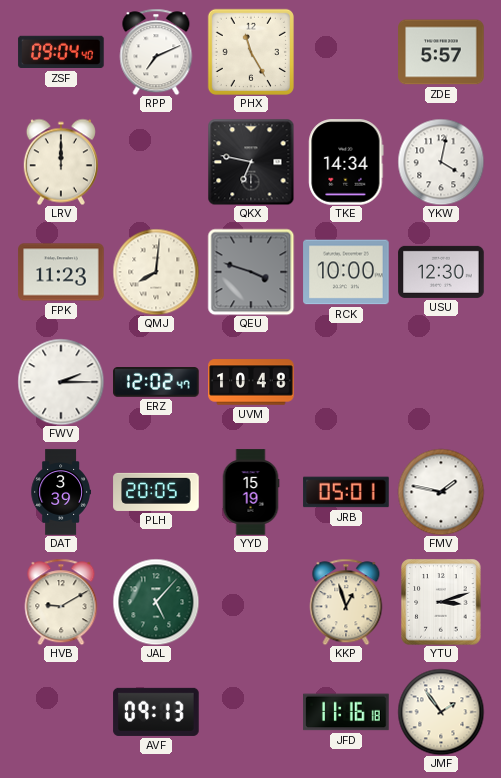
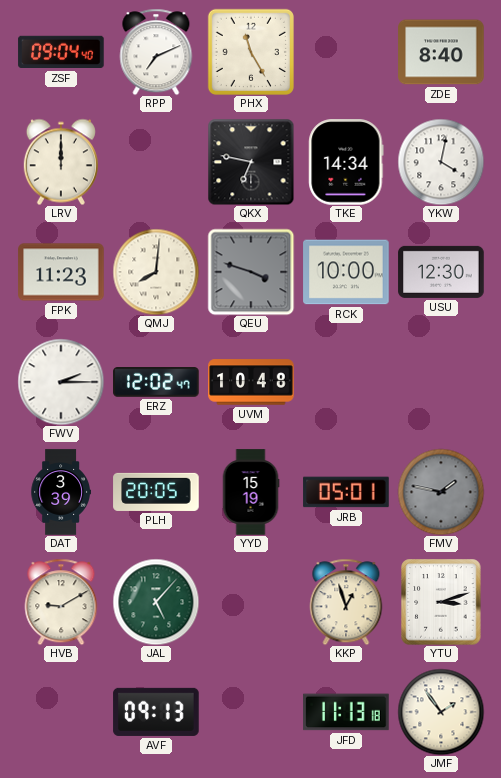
ZDE: 5:57 -> 8:40
FMV dial: white -> grey
JFD: 11:16 -> 11:13
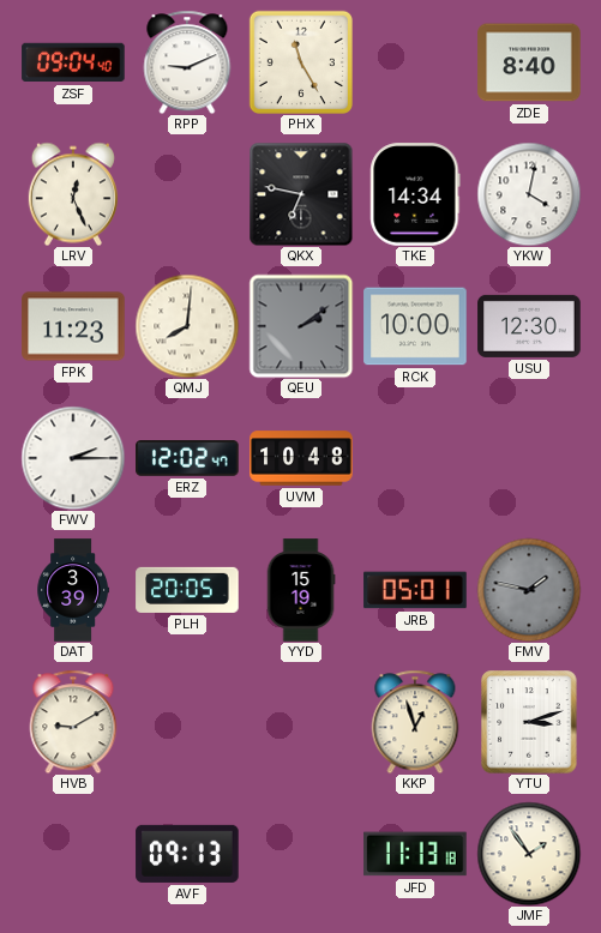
RPP: 7:11 -> 9:11
LRV: 12:00 -> 12:26
QEU: 3:48 -> 2:09
JAL: 5:07 -> none
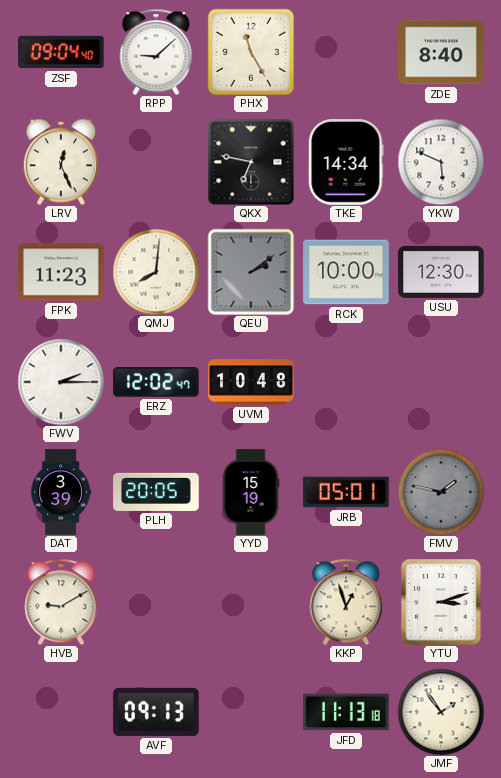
RPP: 9:11 -> 9:08
YKW: 4:02 -> 5:49
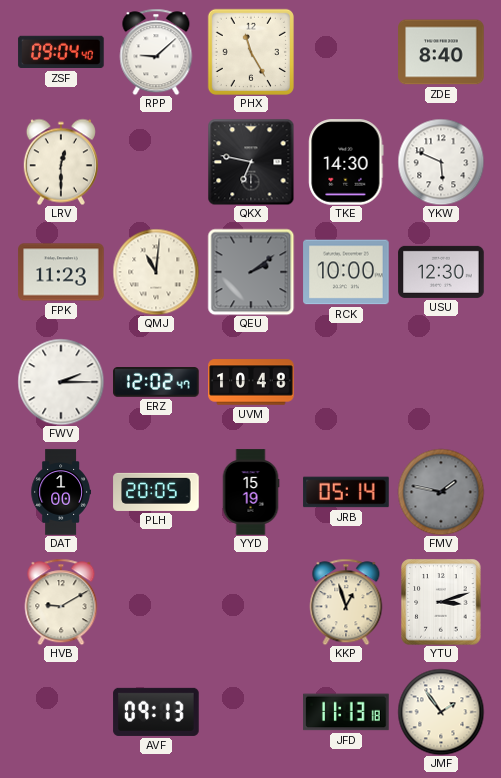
LRV: 12:26 -> 12:30
TKE: 14:34 -> 14:30
QMJ: 8:01 -> 11:01
DAT: 3:39 -> 1:00
JRB: 05:01 -> 05:14
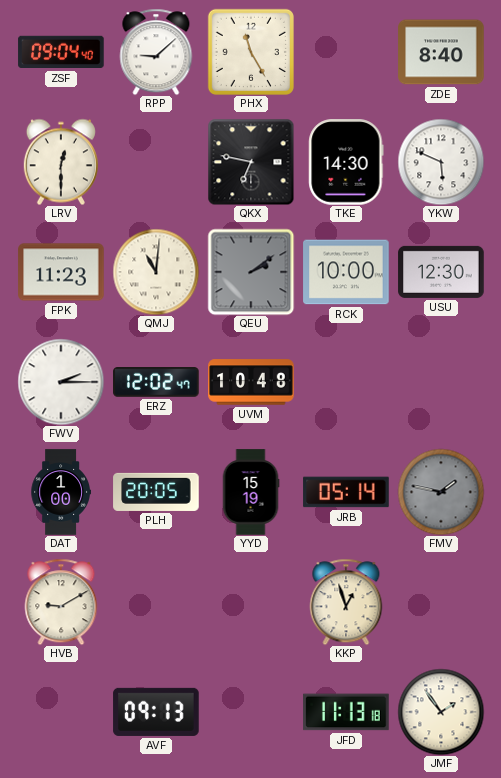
YTU: 3:12 -> none
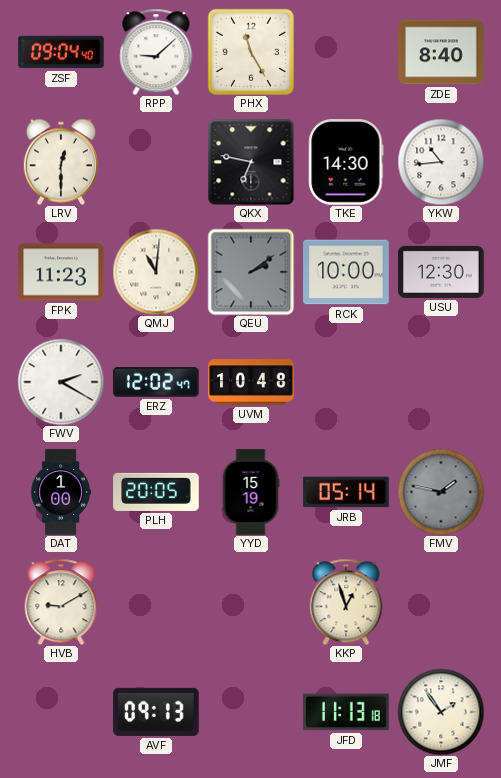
YKW: 5:49 -> 10:44
FWV: 2:15 -> 2:20
